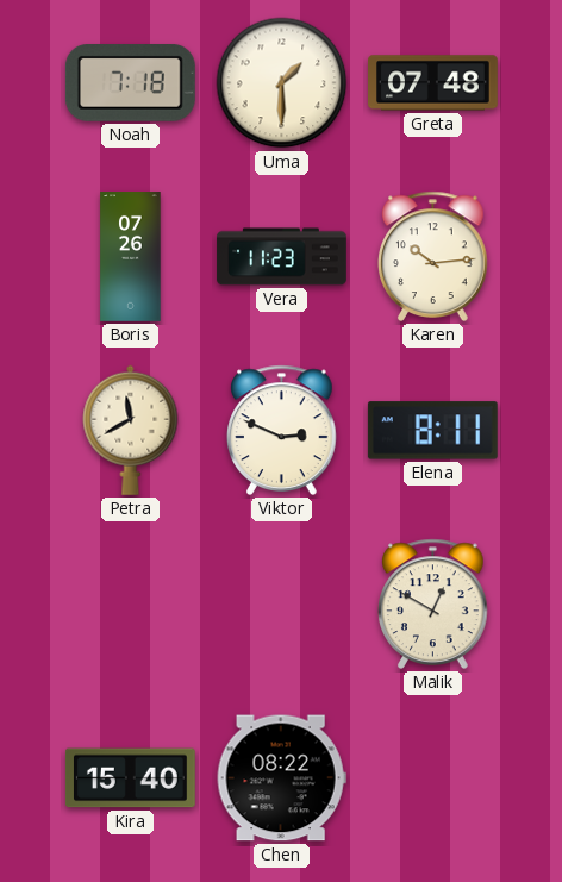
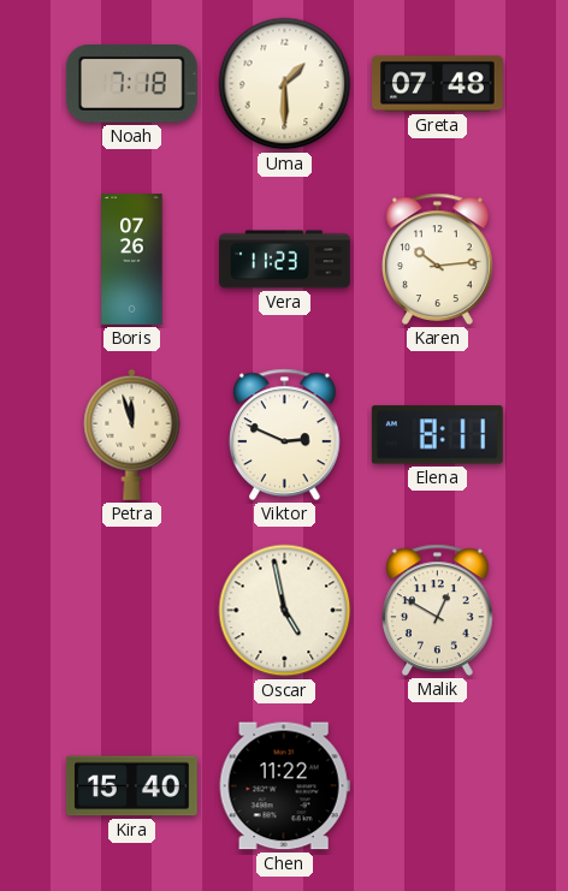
Petra: 11:40 -> 11:57
Oscar: none -> 4:58
Chen: 08:22 -> 11:22
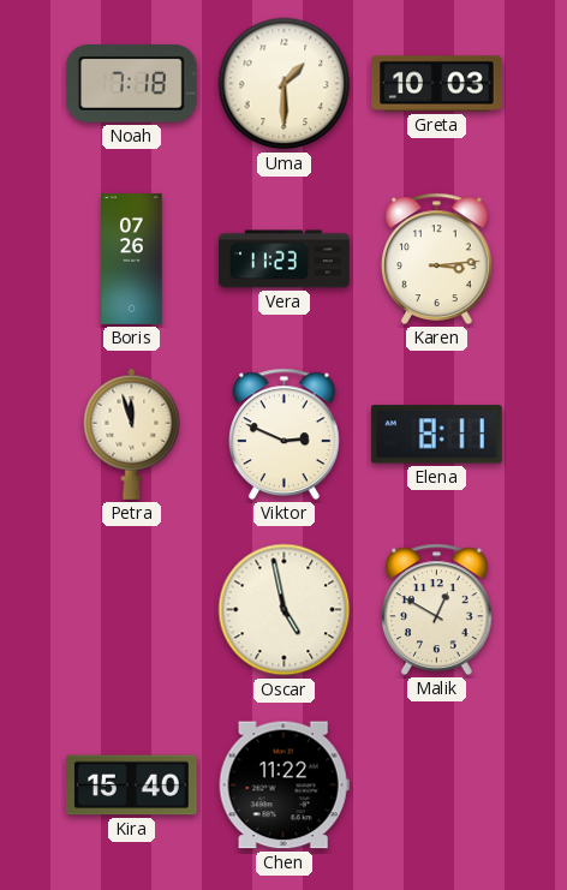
Greta: 07:48 -> 10:03
Karen: 10:14 -> 3:14
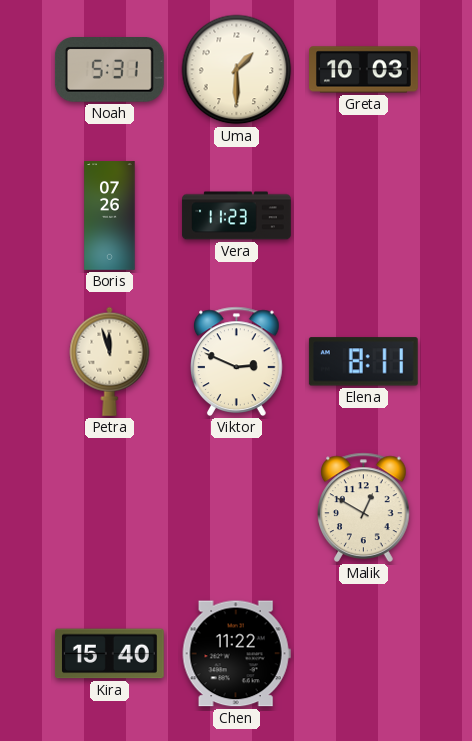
Noah: 7:18 -> 5:31
Karen: 3:14 -> none
Oscar: 4:58 -> none
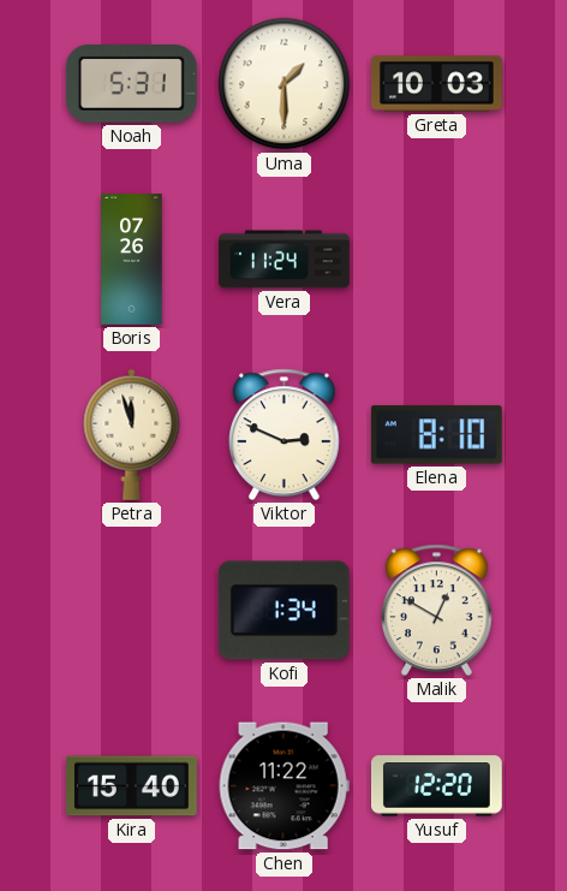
Vera: 11:23 -> 11:24
Elena: 8:11 -> 8:10
Kofi: none -> 1:34
Yusuf: none -> 12:20
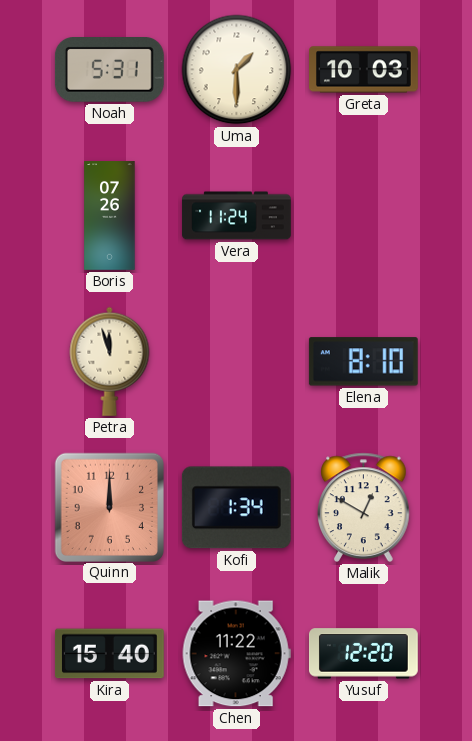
Viktor: 2:49 -> none
Quinn: none -> 12:00
